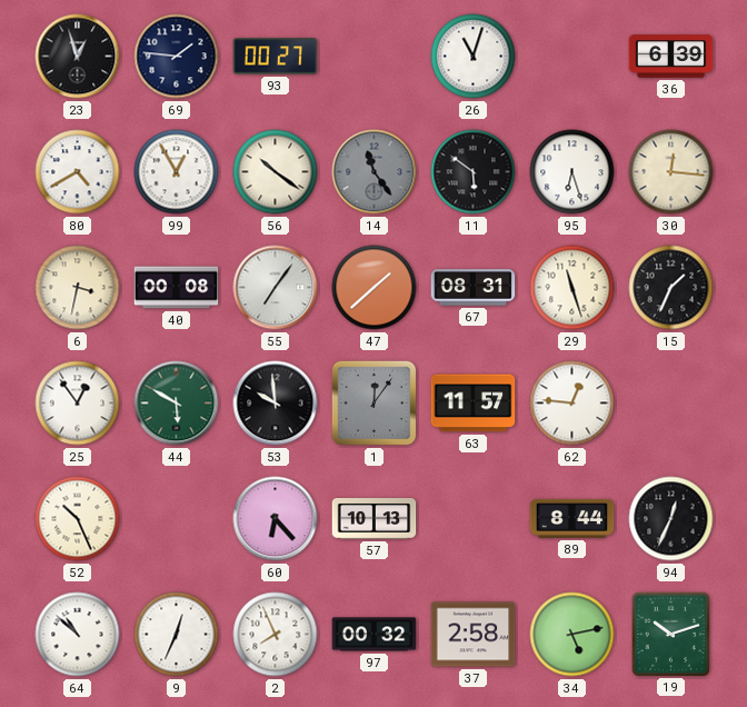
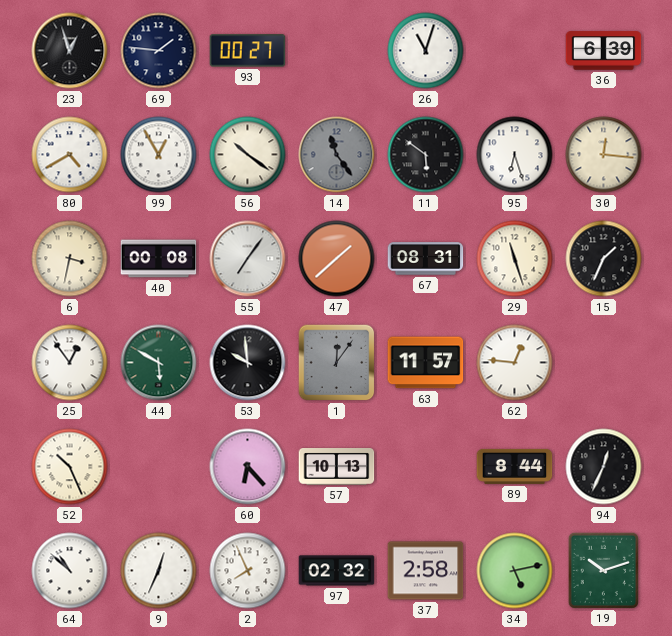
97: 00:32 -> 02:32
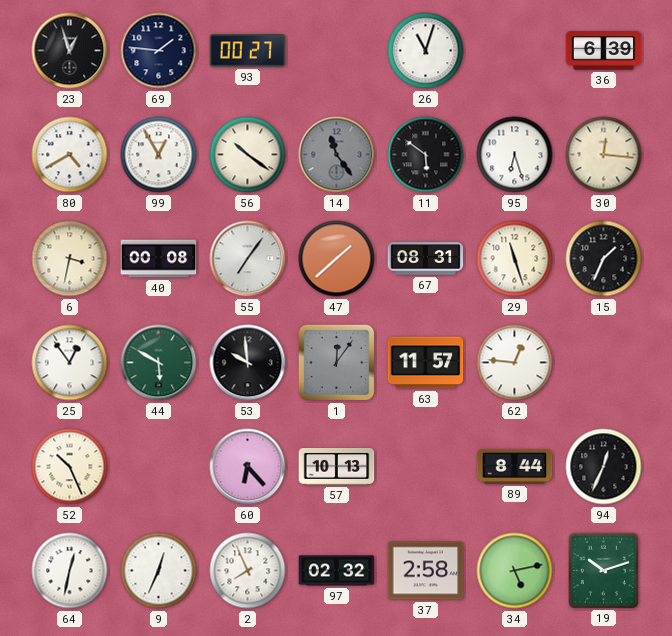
64: 10:52 -> 12:32
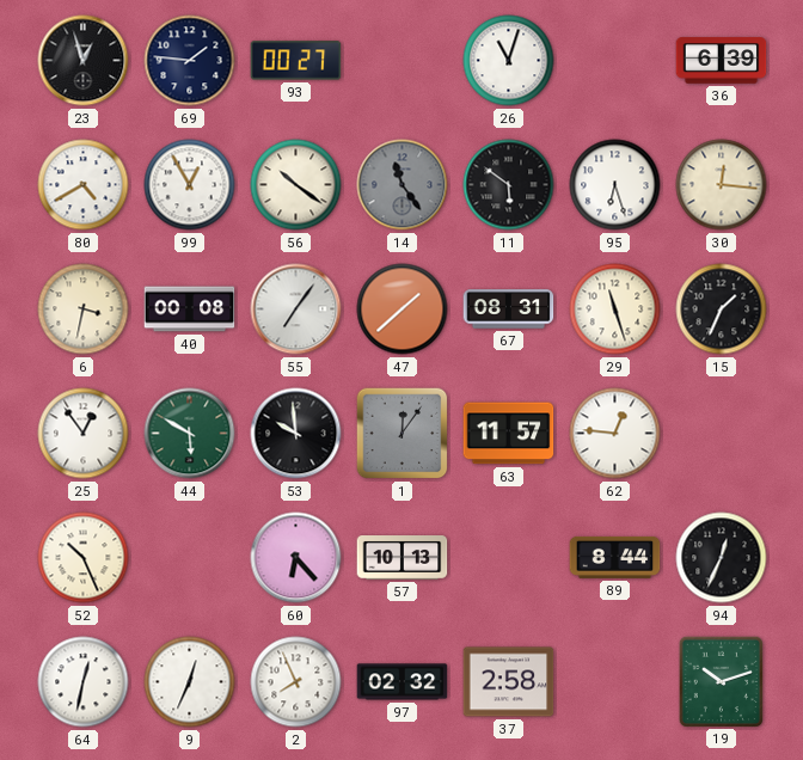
34: 5:13 -> none
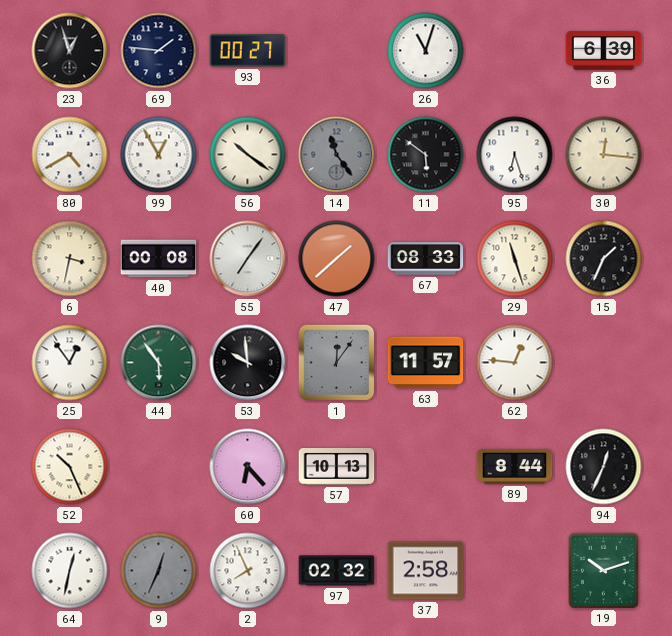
67: 08:31 -> 08:33
44: 5:50 -> 5:54
9 dial: white -> grey
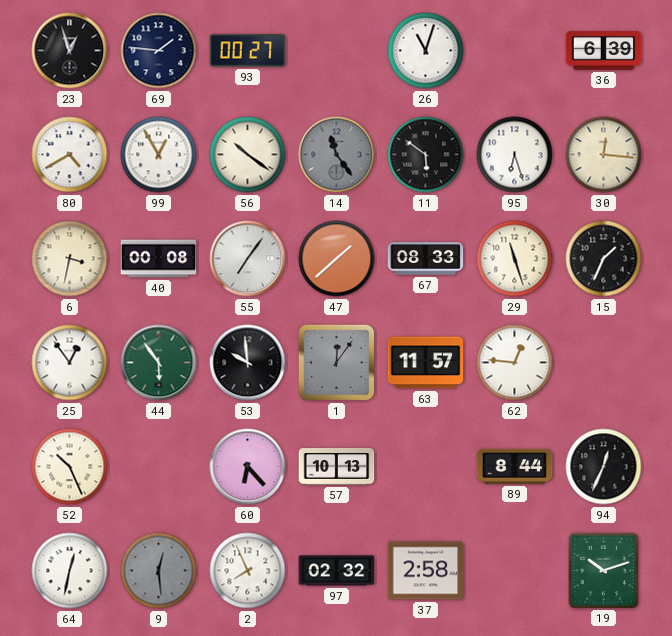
9: 12:34 -> 12:29
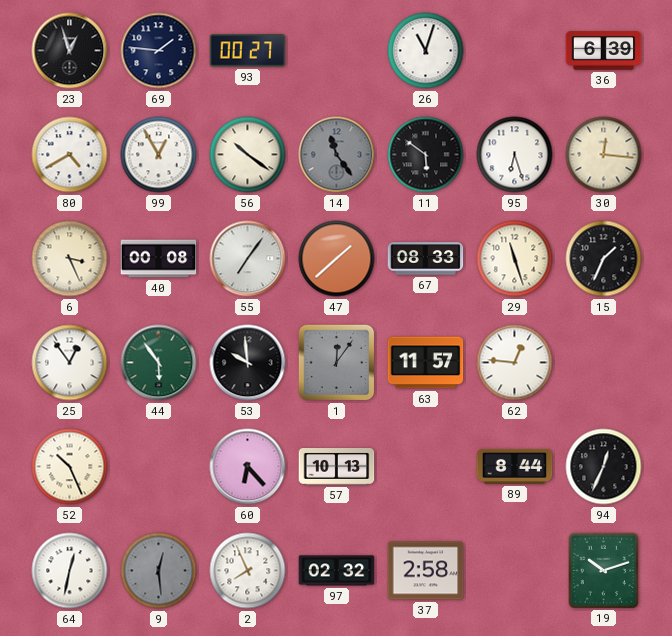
6: 3:32 -> 3:26
